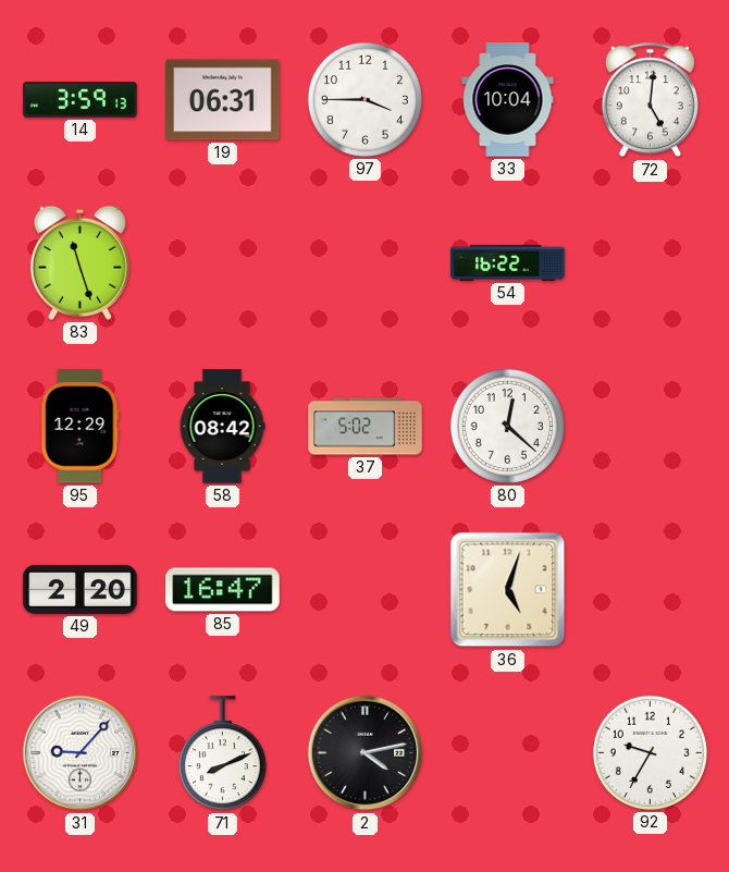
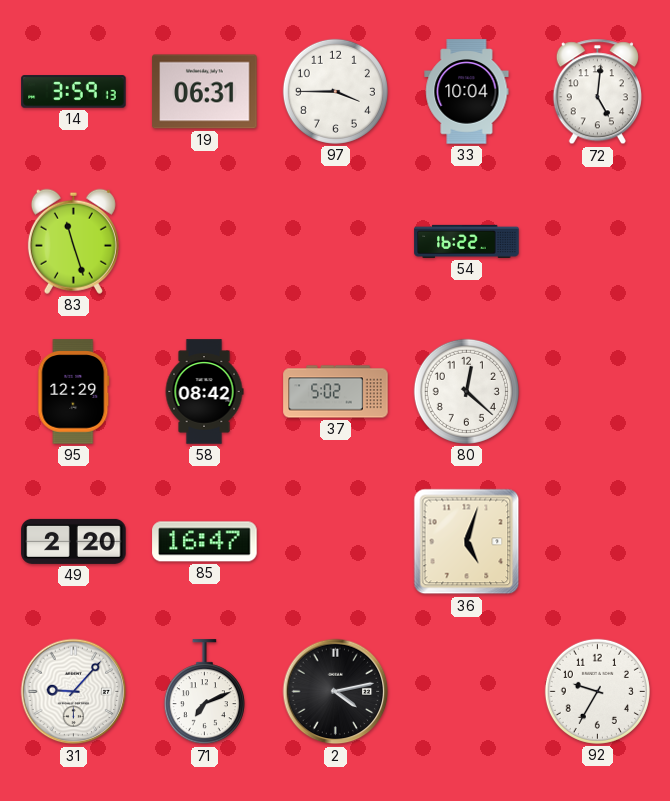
71: 8:11 -> 7:11
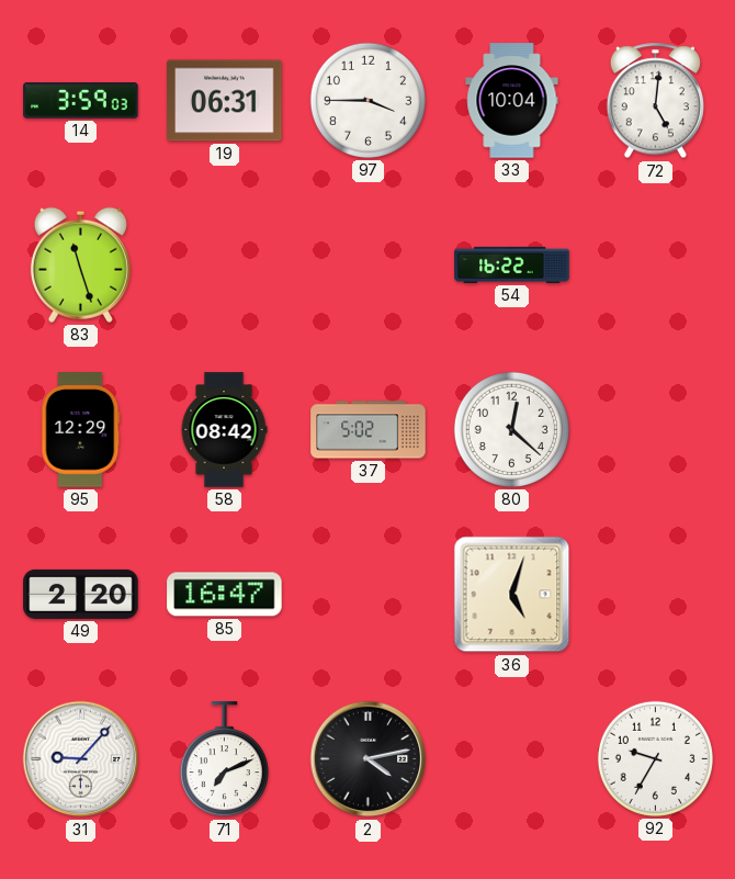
14: 3:59:13 -> 3:59:03
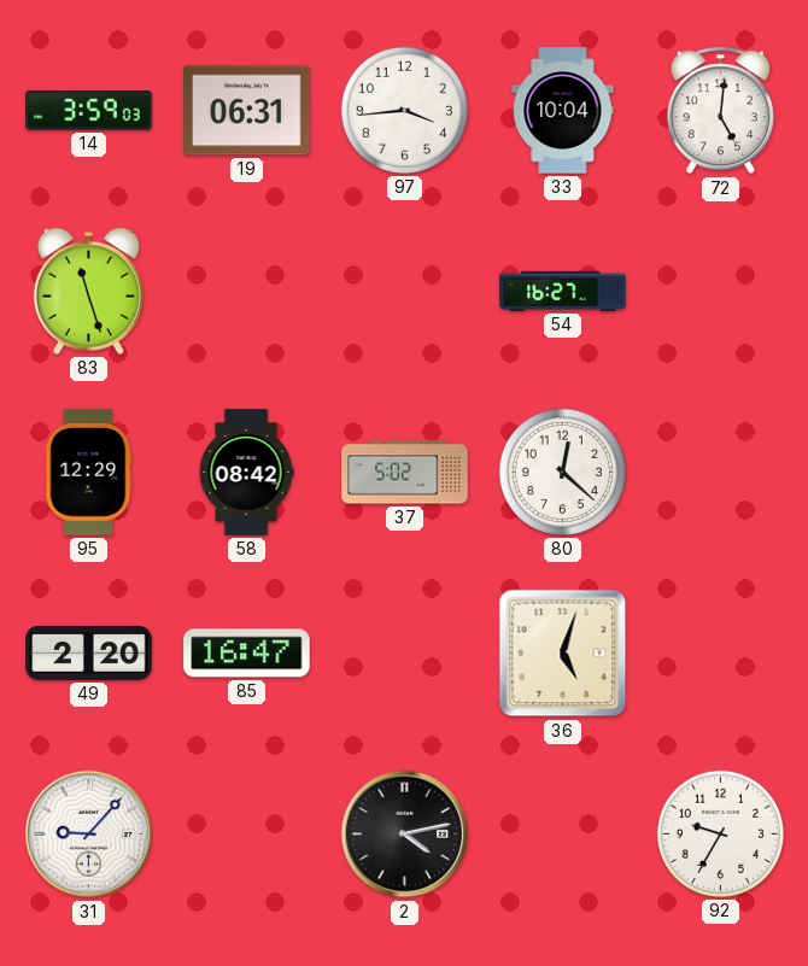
97: 3:45 -> 3:44
54: 16:22 -> 16:27
71: 7:11 -> none
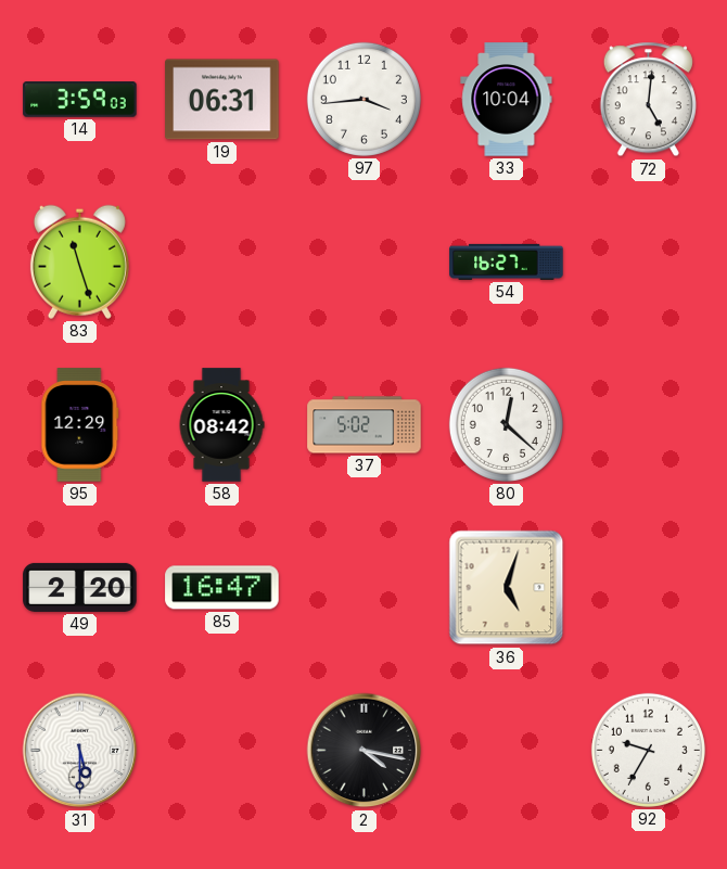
31: 9:07 -> 5:30
2: 4:13 -> 4:17
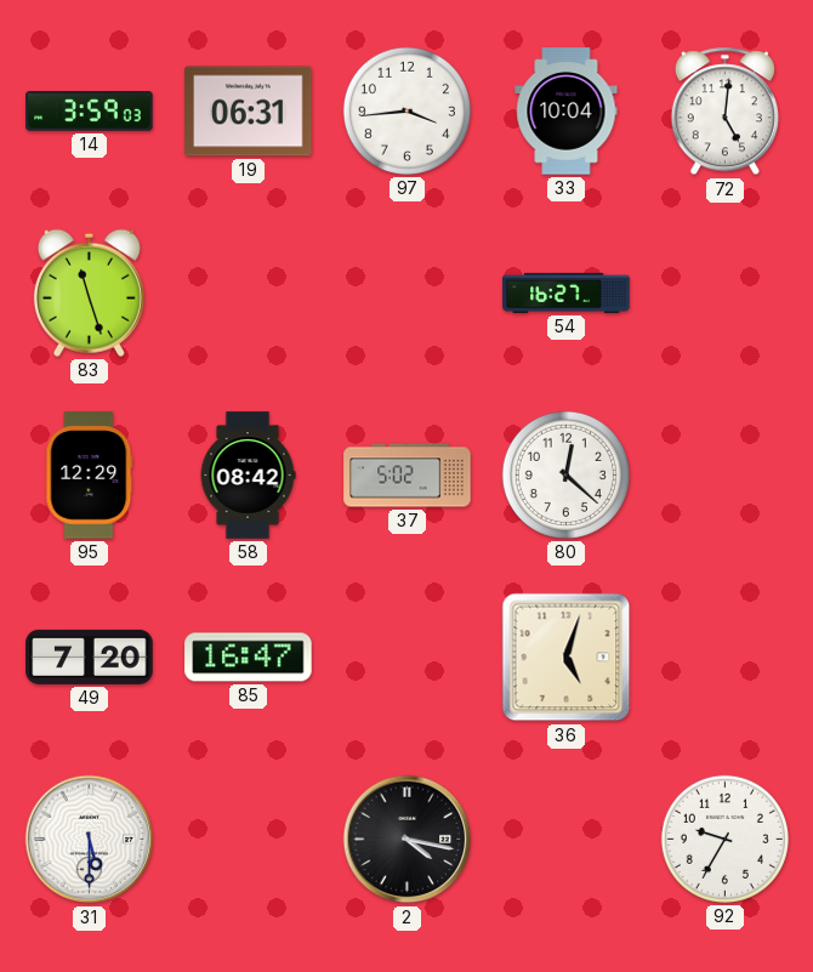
49: 2:20 -> 7:20
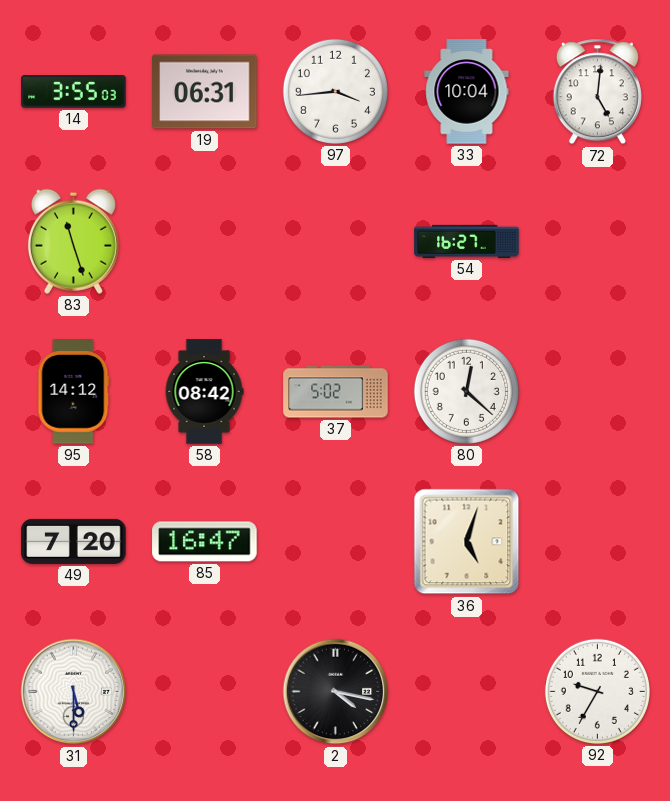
14: 3:59 -> 3:55
95: 12:29 -> 14:12
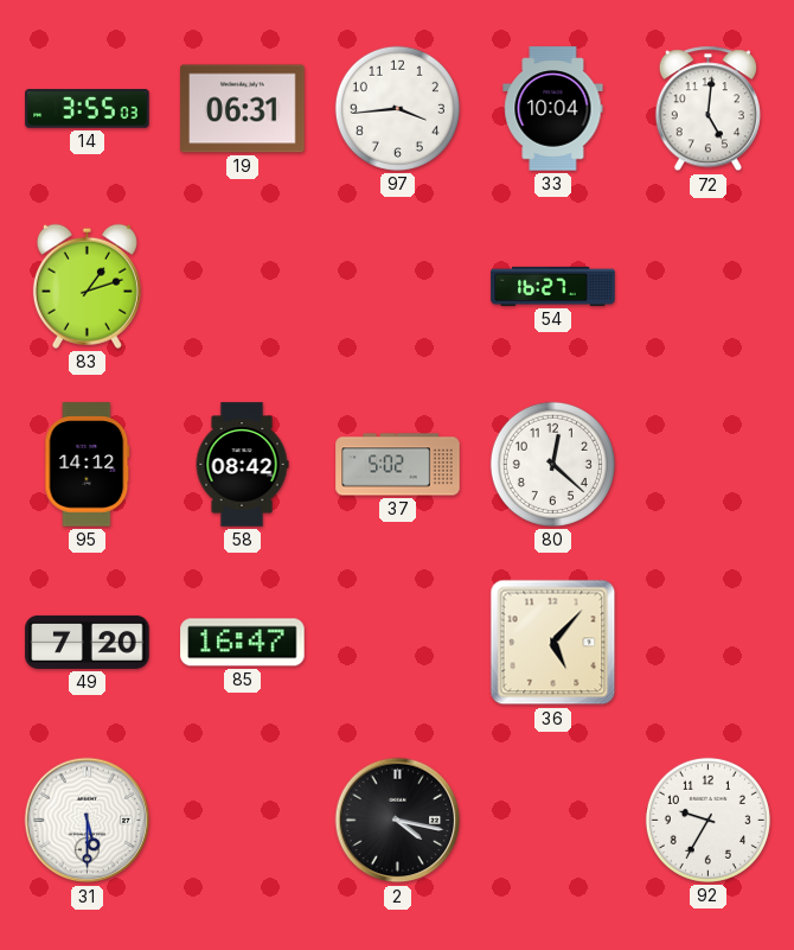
83: 11:27 -> 1:12
36: 5:03 -> 5:07
